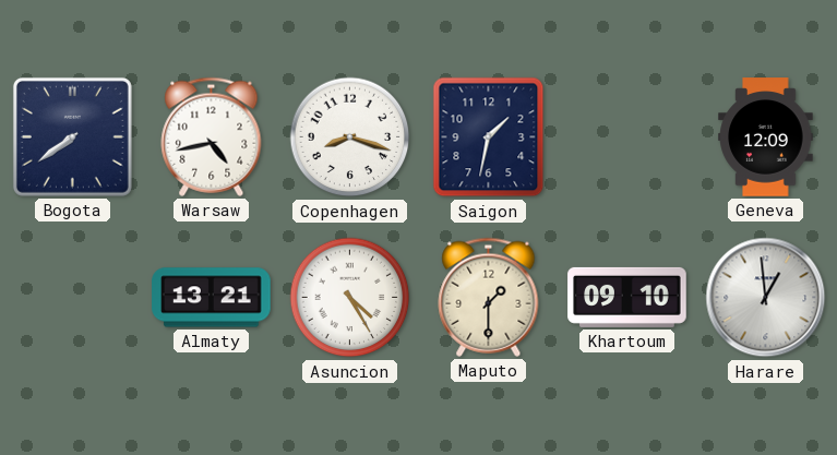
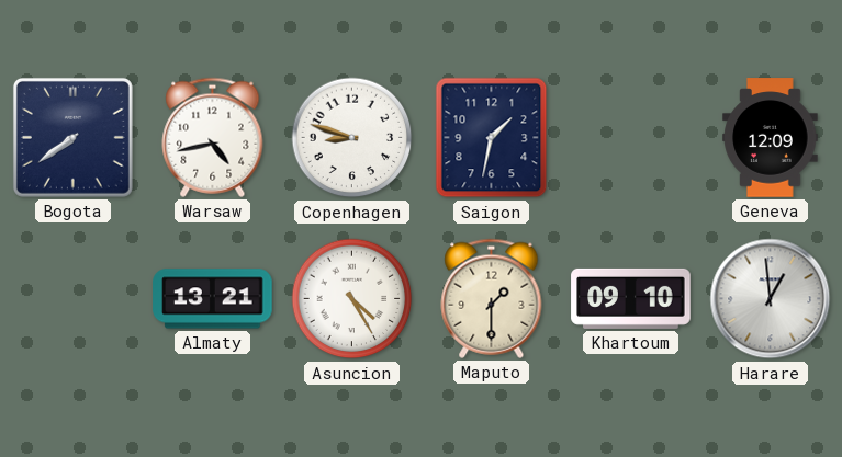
Copenhagen: 8:18 -> 8:48
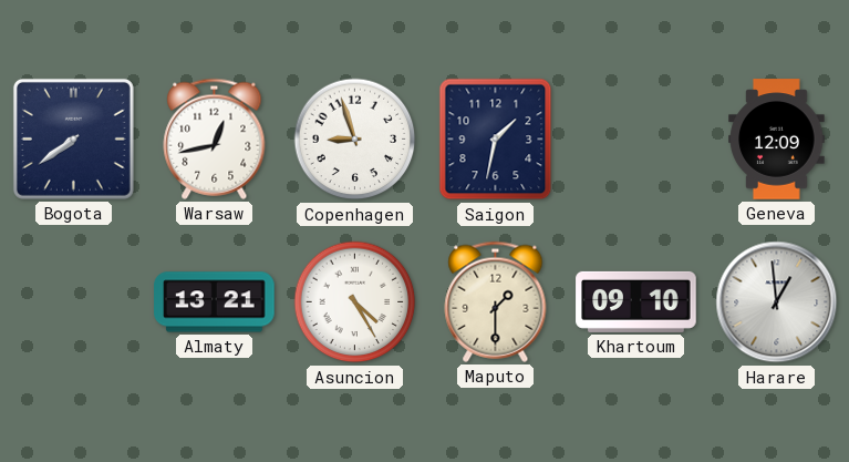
Warsaw: 4:43 -> 12:43
Copenhagen: 8:48 -> 8:57
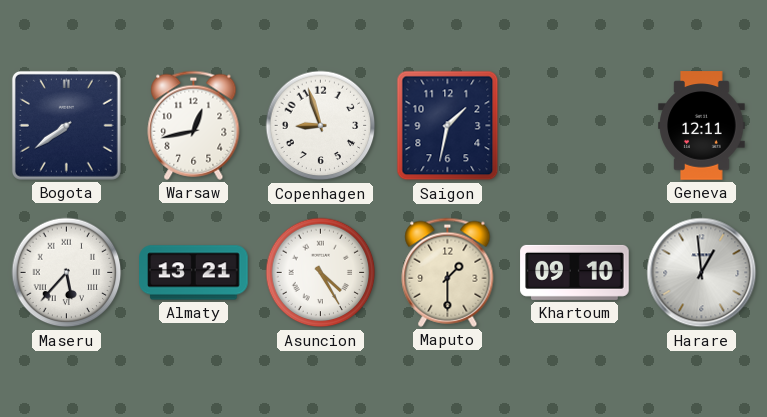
Geneva: 12:09 -> 12:11
Maseru: none -> 5:37
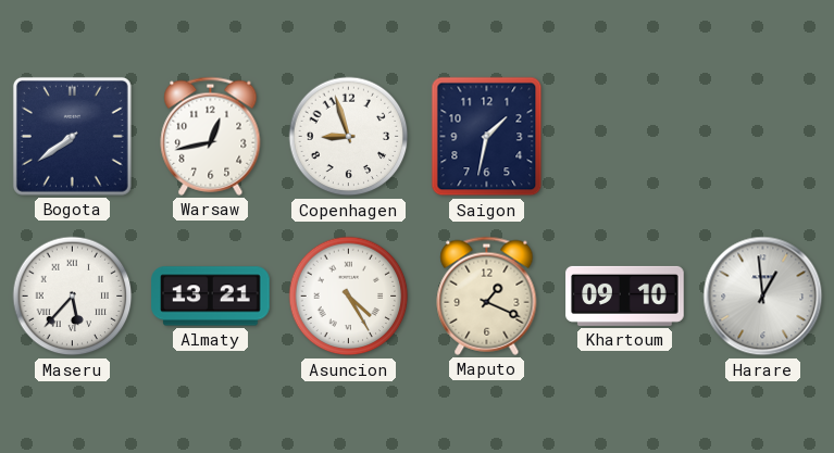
Geneva: 12:11 -> none
Maputo: 1:30 -> 1:19
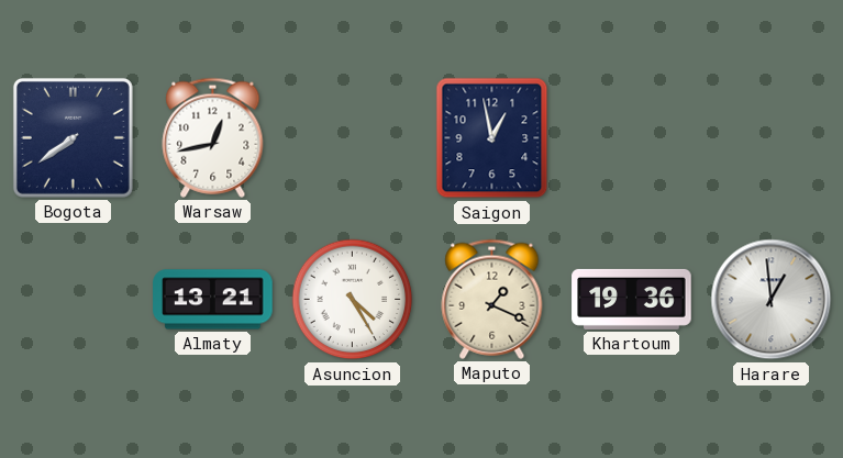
Copenhagen: 8:57 -> none
Saigon: 1:32 -> 12:58
Maseru: 5:37 -> none
Khartoum: 09:10 -> 19:36
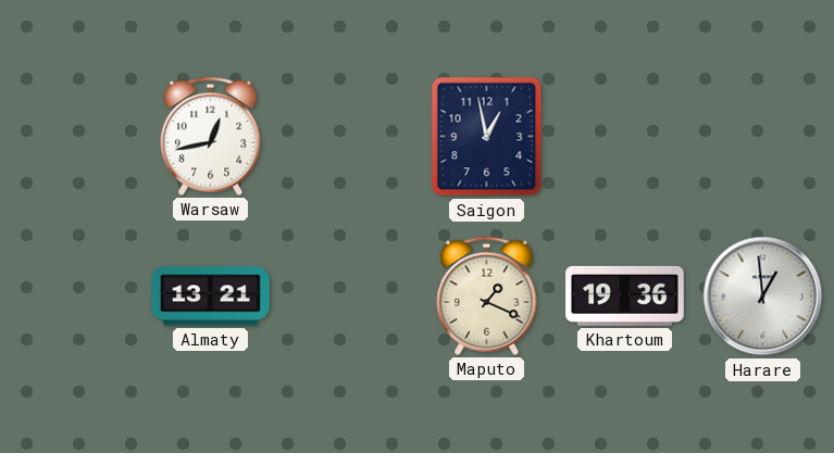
Bogota: 7:39 -> none
Asuncion: 4:25 -> none
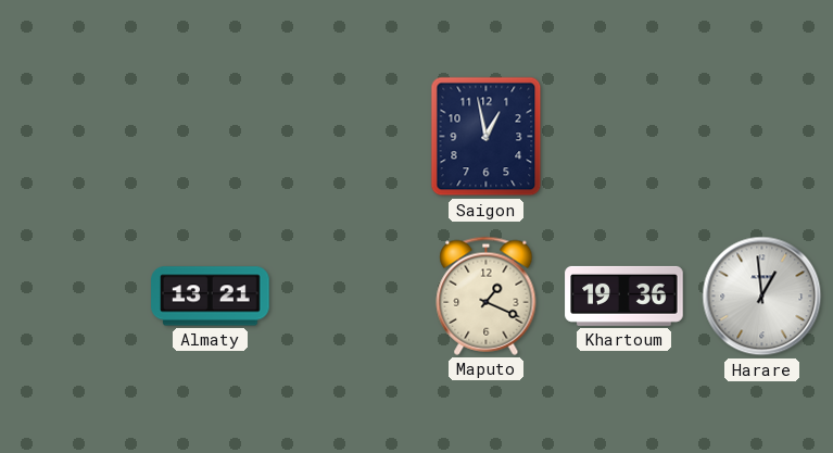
Warsaw: 12:43 -> none
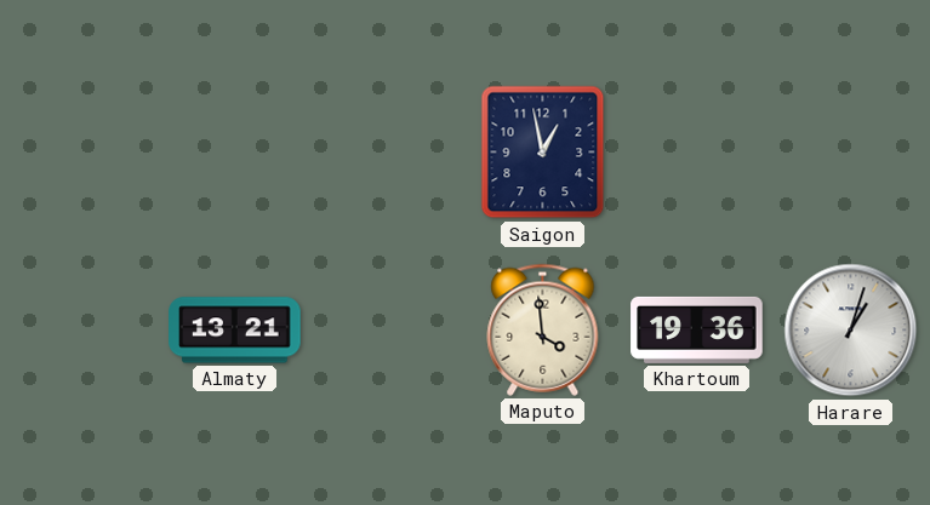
Maputo: 1:19 -> 3:59
Harare: 12:59 -> 1:03
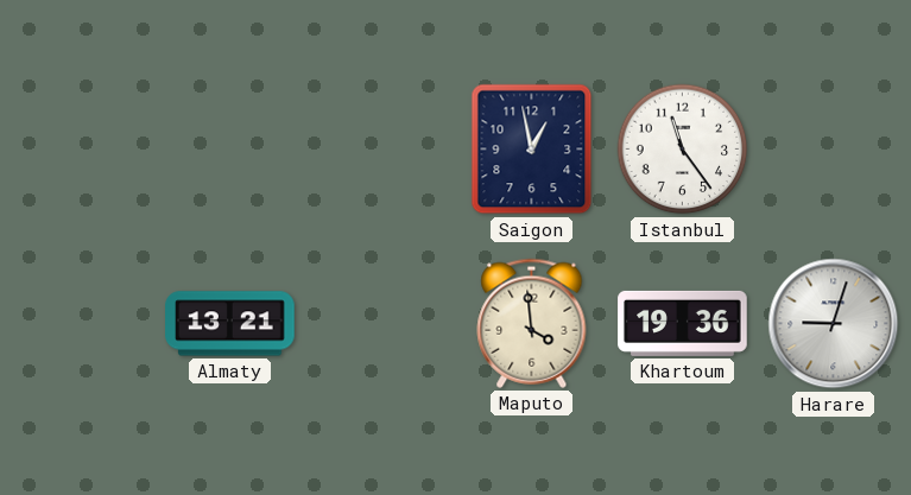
Istanbul: none -> 11:24
Harare: 1:03 -> 9:03
